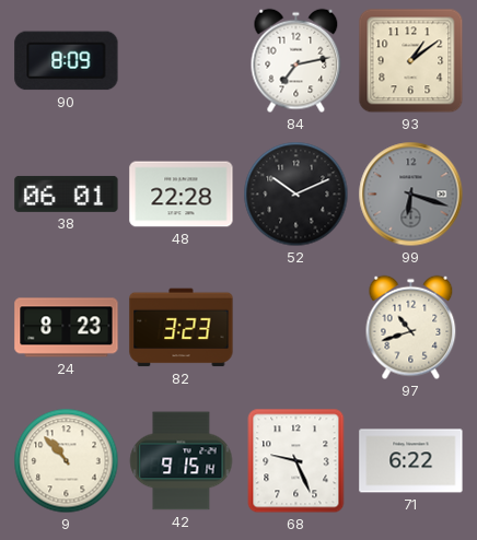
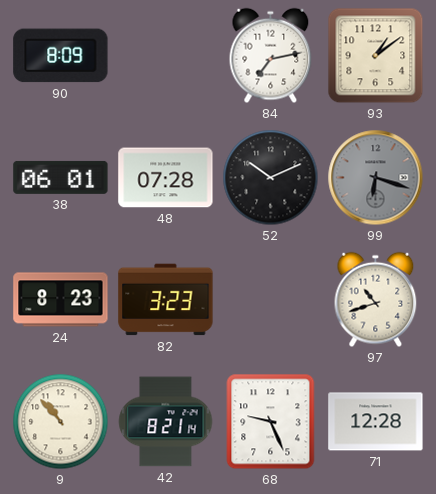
48: 22:28 -> 07:28
42: 9:15 -> 8:21
71: 6:22 -> 12:28
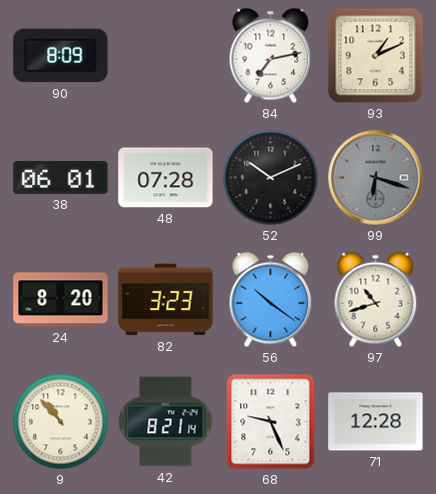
93: 1:09 -> 1:11
24: 8:23 -> 8:20
56: none -> 10:21
